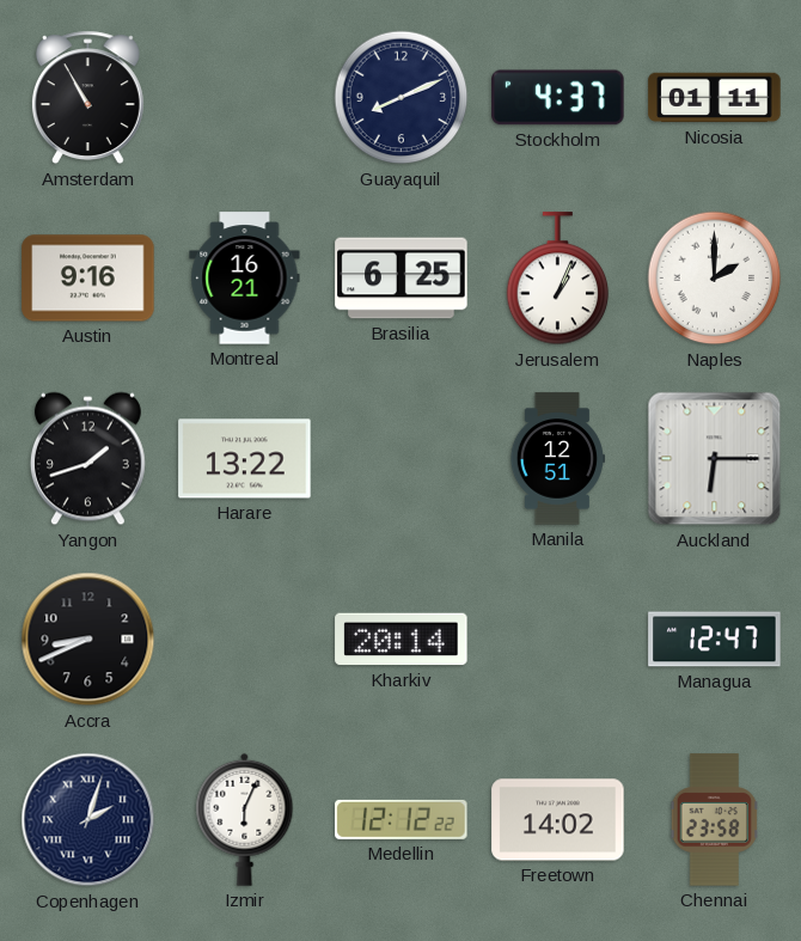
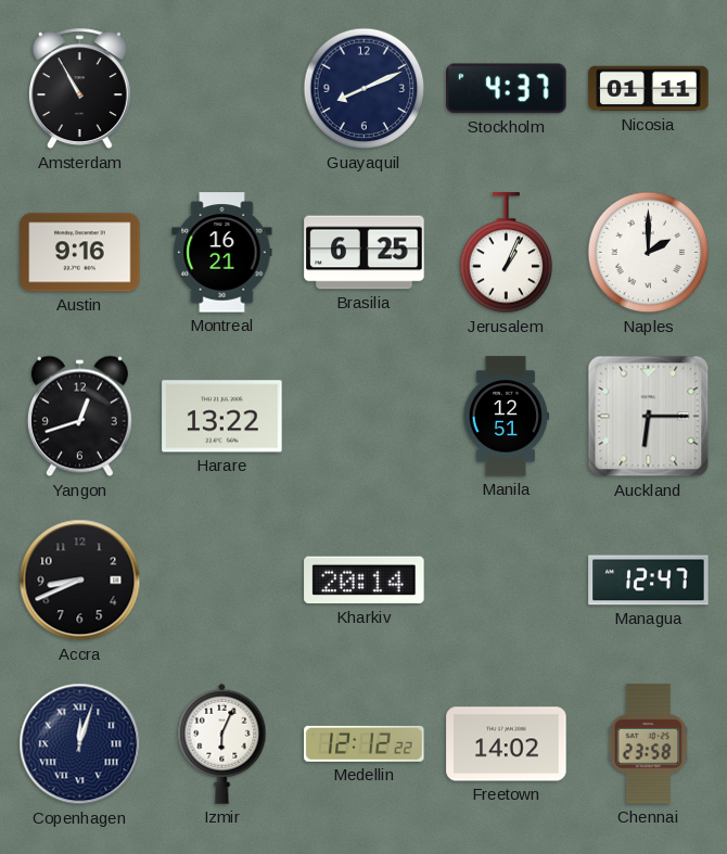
Yangon: 1:42 -> 12:42
Copenhagen: 2:03 -> 12:03
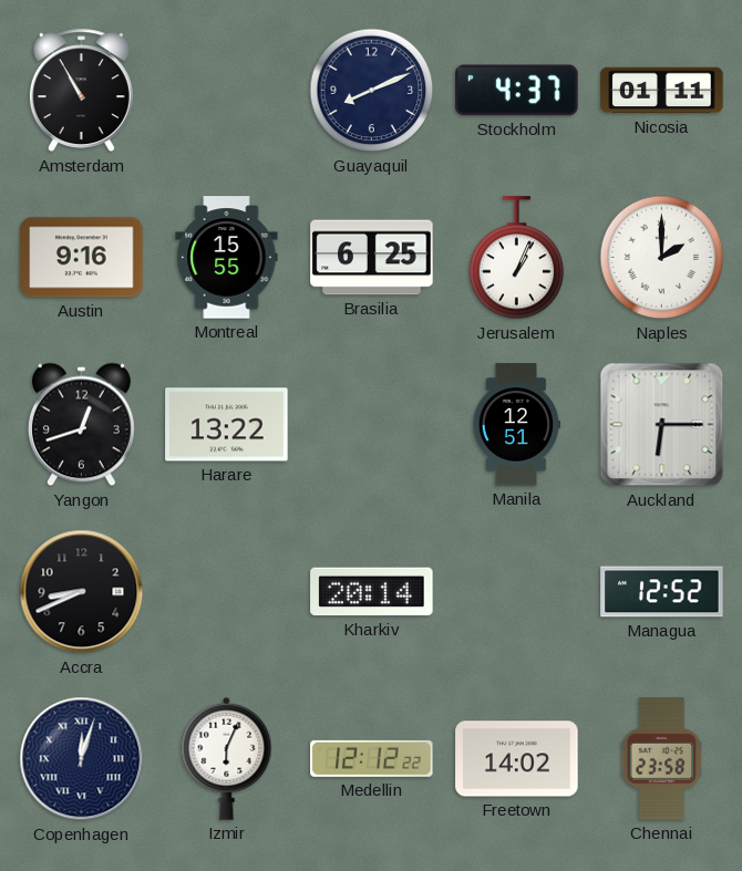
Montreal: 16:21 -> 15:55
Managua: 12:47 -> 12:52
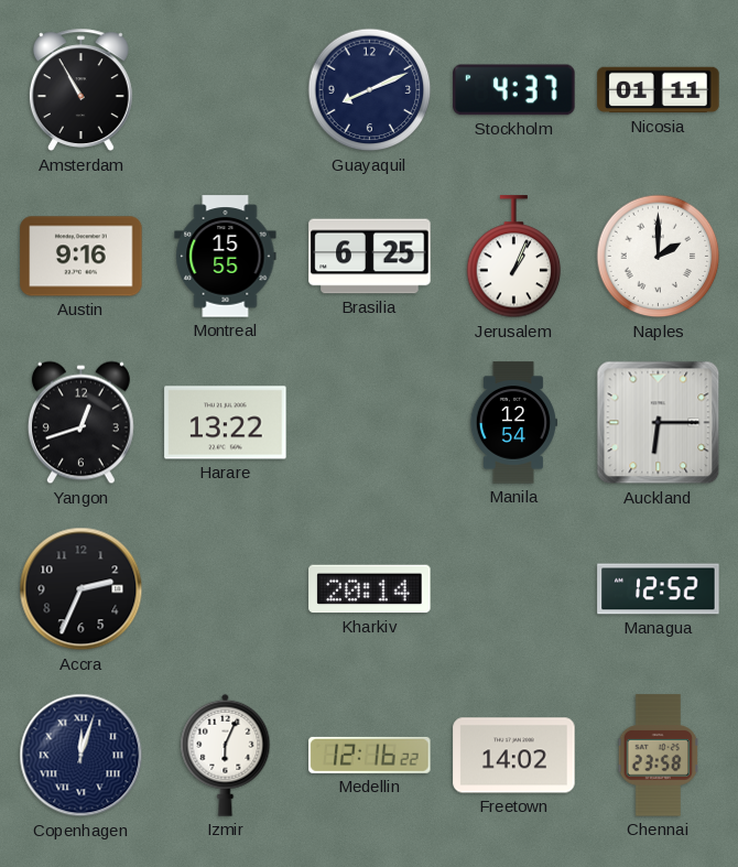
Manila: 12:51 -> 12:54
Accra: 8:41 -> 2:34
Medellin: 12:12 -> 12:16
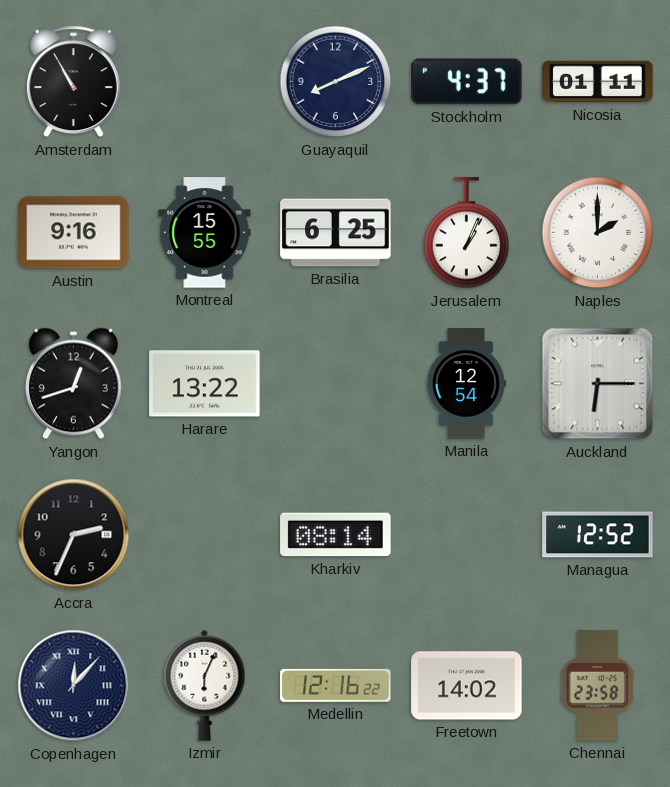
Kharkiv: 20:14 -> 08:14
Copenhagen: 12:03 -> 12:07
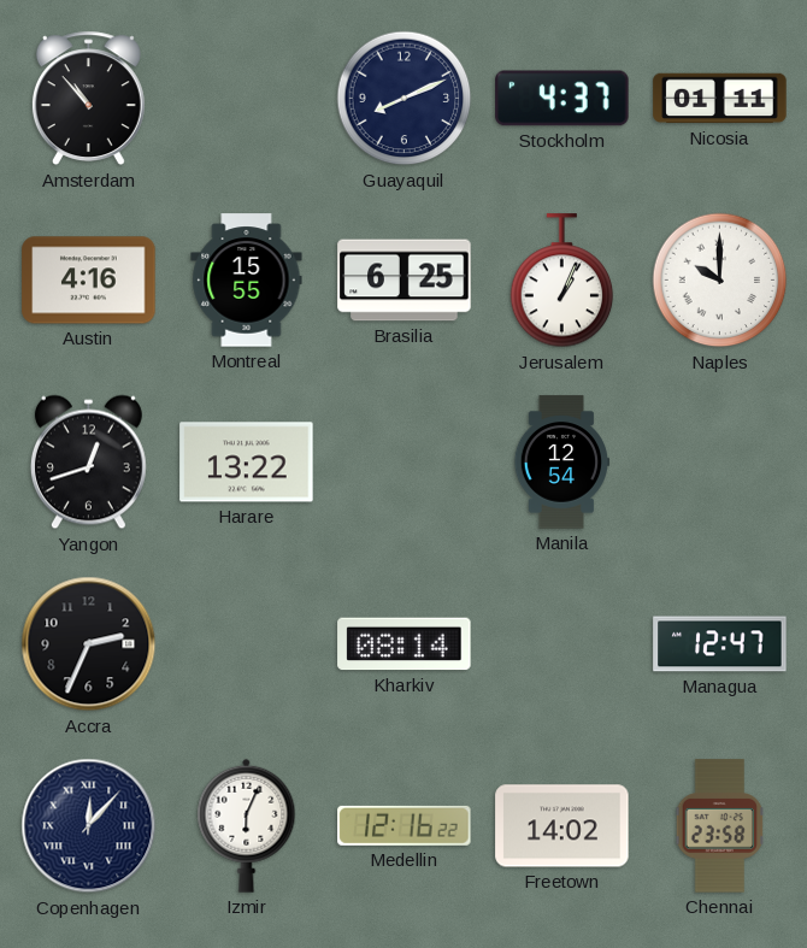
Amsterdam: 10:55 -> 10:53
Austin: 9:16 -> 4:16
Naples: 2:00 -> 10:00
Auckland: 6:15 -> none
Managua: 12:52 -> 12:47
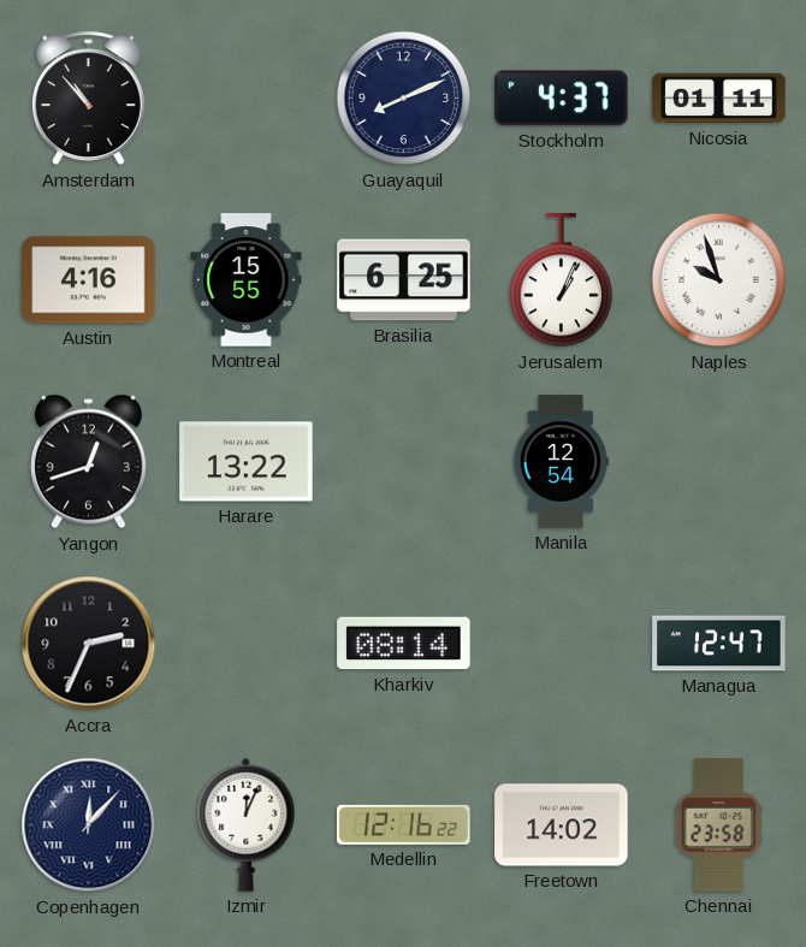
Naples: 10:00 -> 9:57
Izmir: 6:04 -> 12:04
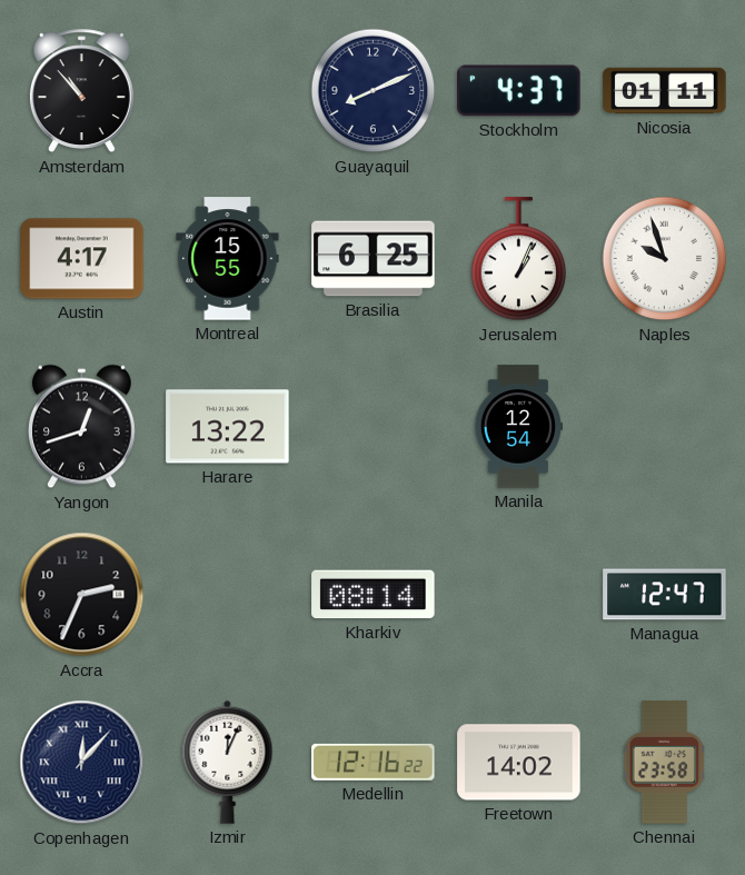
Austin: 4:16 -> 4:17
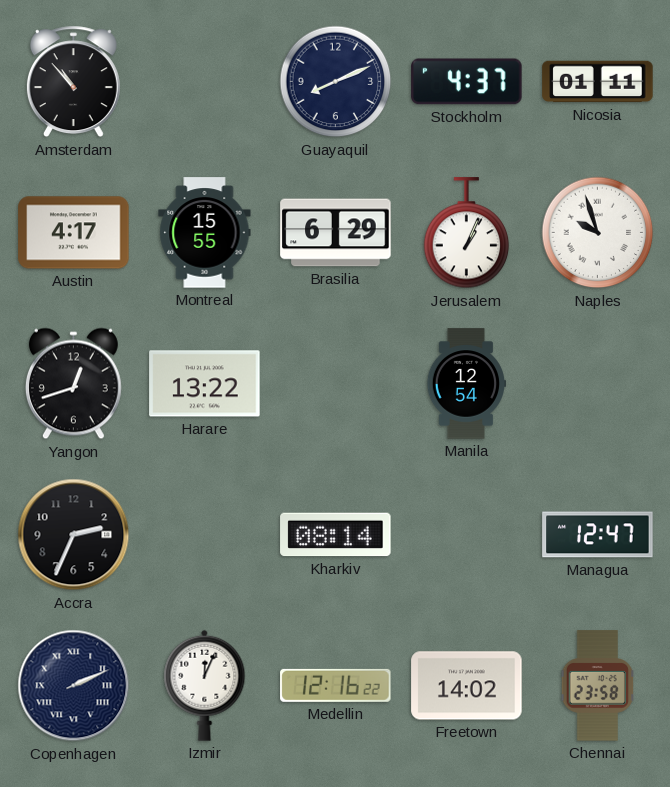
Brasilia: 6:25 -> 6:29
Copenhagen: 12:07 -> 2:11
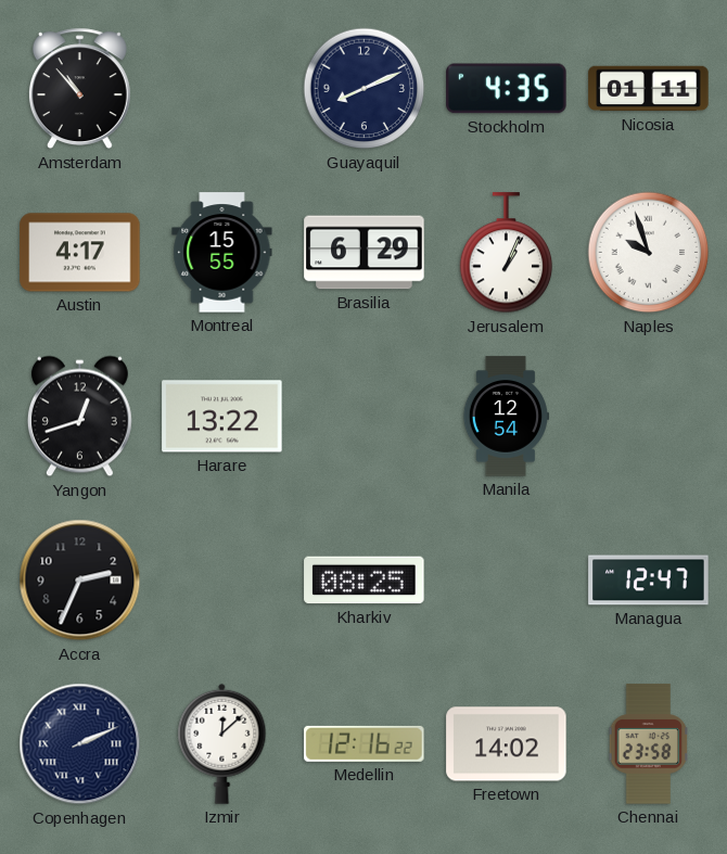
Stockholm: 4:37 -> 4:35
Kharkiv: 08:14 -> 08:25
Izmir: 12:04 -> 12:08
